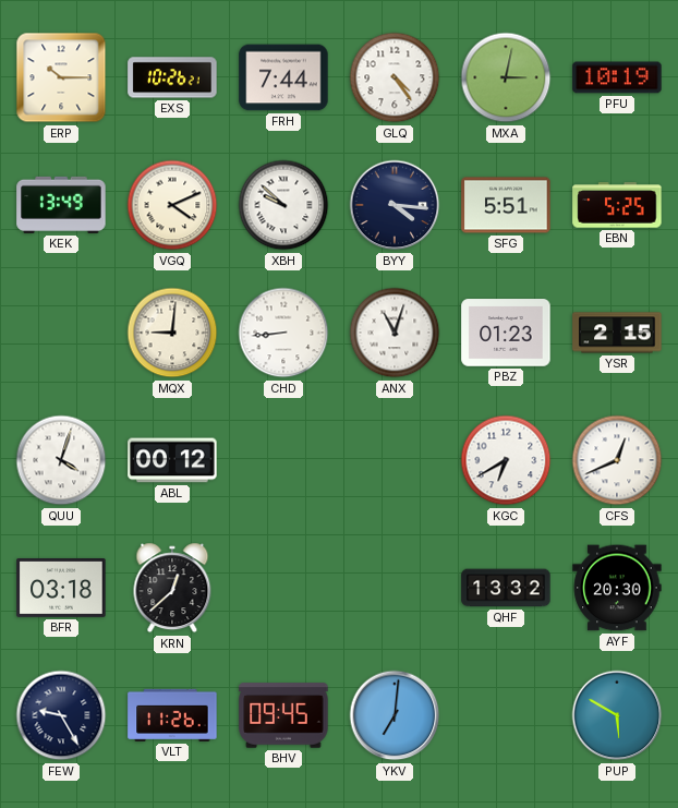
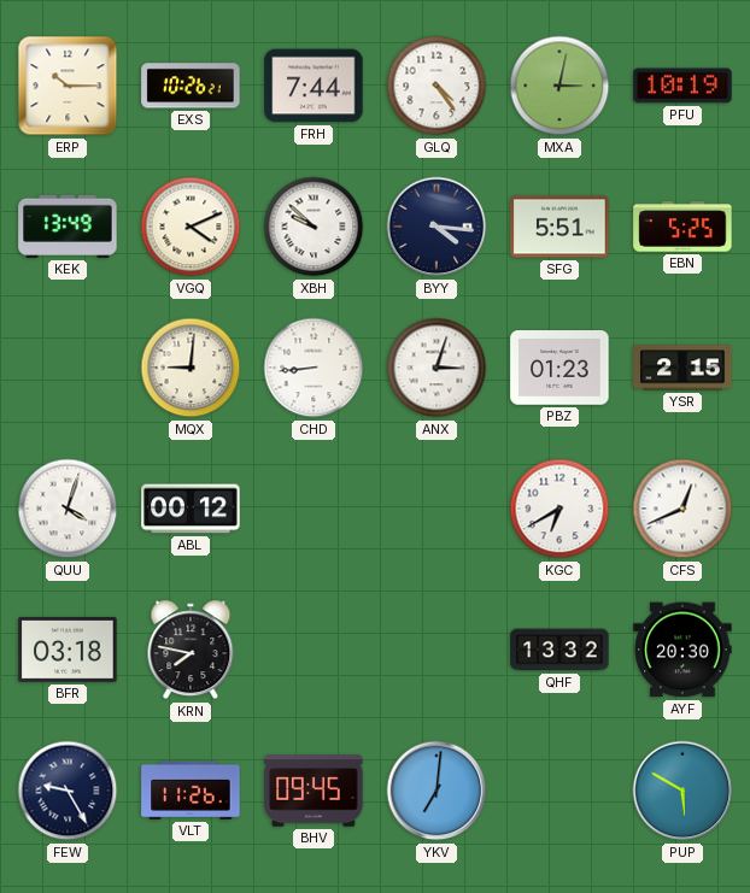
ANX: 11:03 -> 3:03
KRN: 12:38 -> 7:47
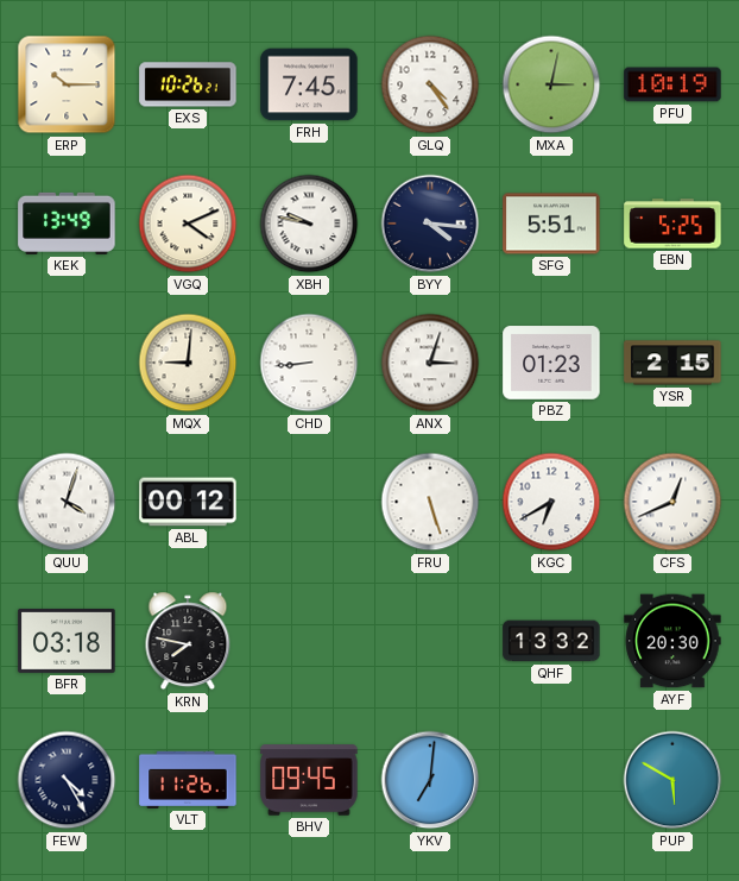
FRH: 7:44 -> 7:45
XBH: 9:52 -> 9:47
FRU: none -> 5:27
FEW: 9:25 -> 4:25
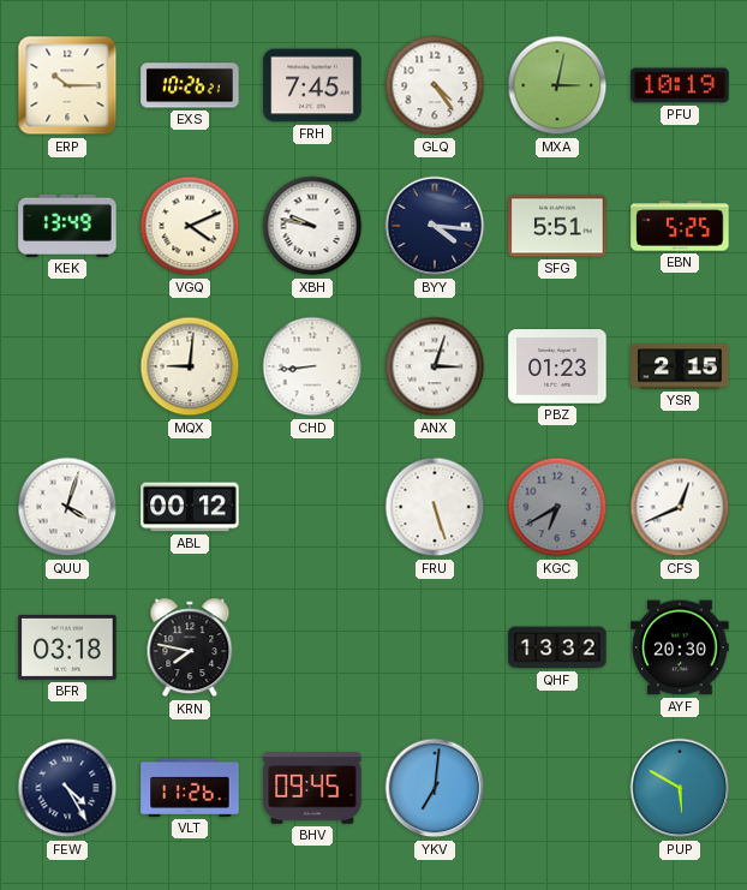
KGC dial: white -> grey
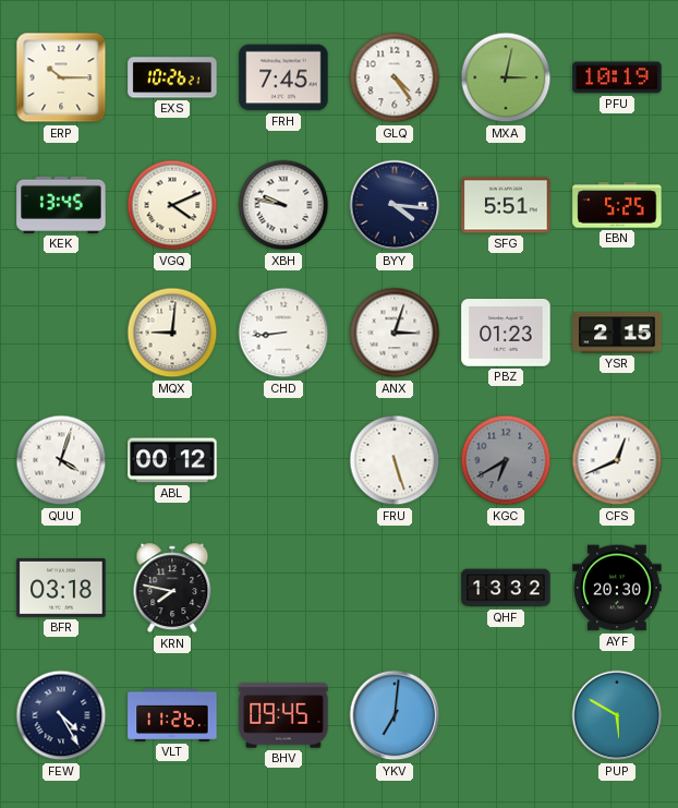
KEK: 13:49 -> 13:45
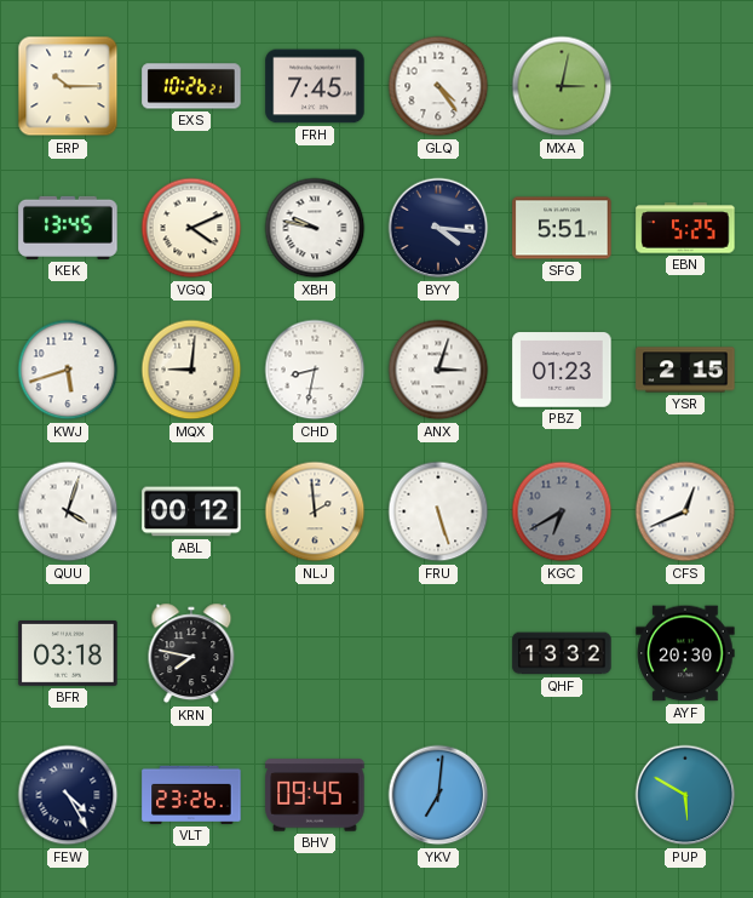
PFU: 10:19 -> none
KWJ: none -> 5:42
CHD: 8:44 -> 8:32
NLJ: none -> 1:59
VLT: 11:26 -> 23:26
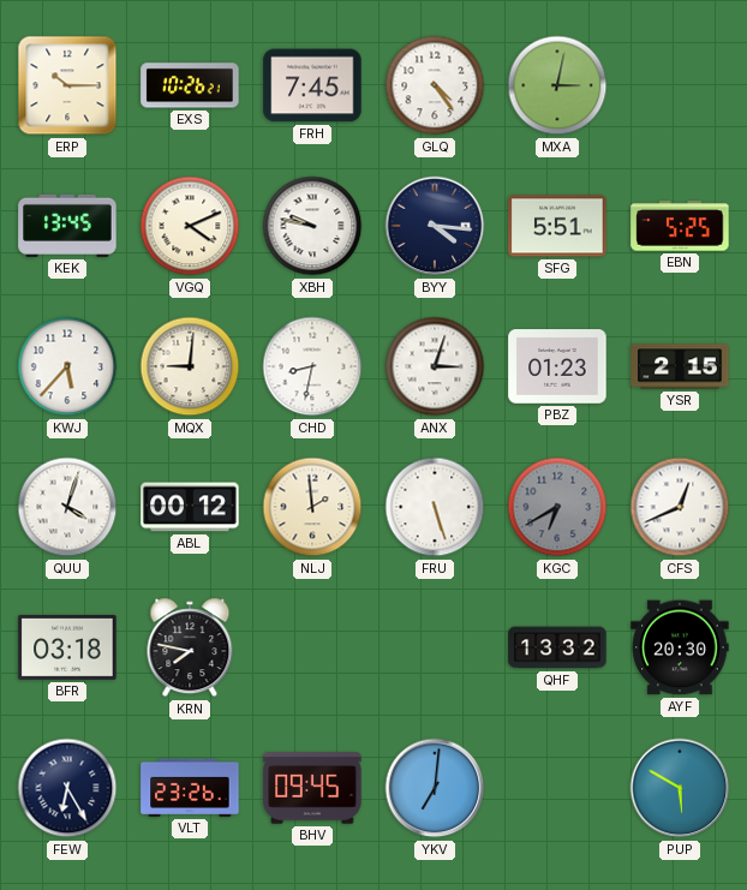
KWJ: 5:42 -> 5:37
FEW: 4:25 -> 6:25
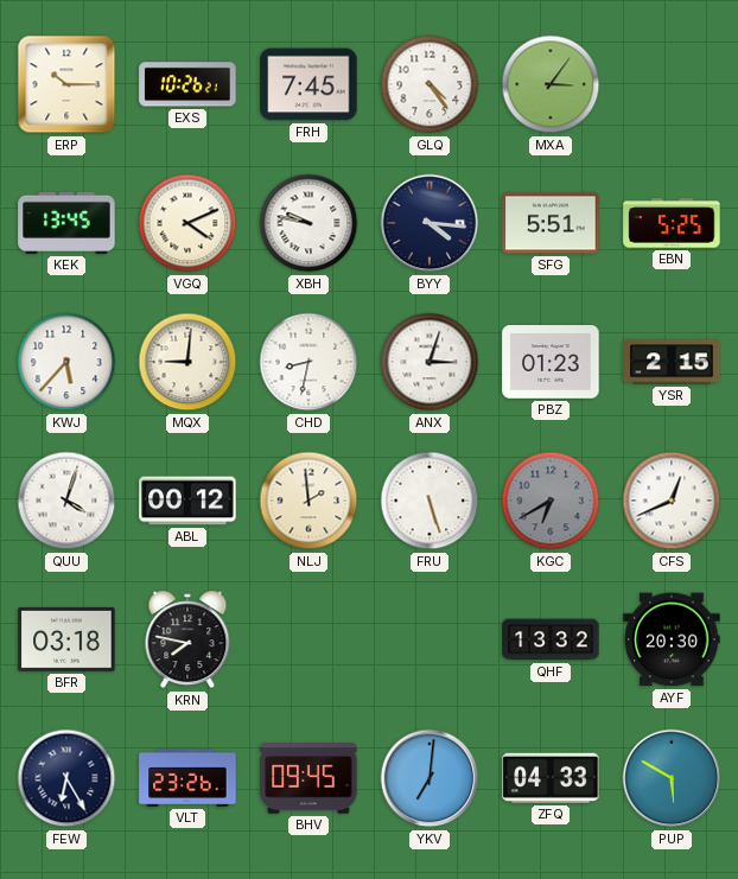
MXA: 3:02 -> 3:06
ZFQ: none -> 04:33
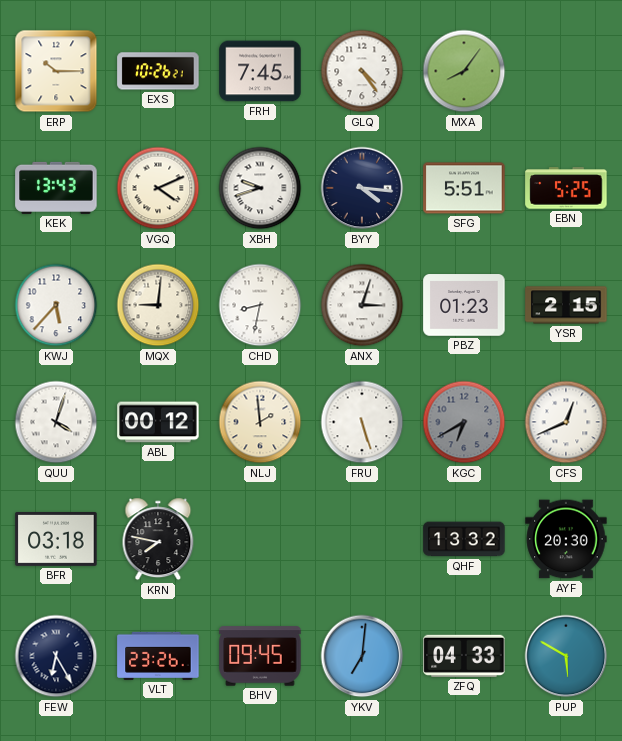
MXA: 3:06 -> 8:06
KEK: 13:45 -> 13:43
XBH: 9:47 -> 9:42
